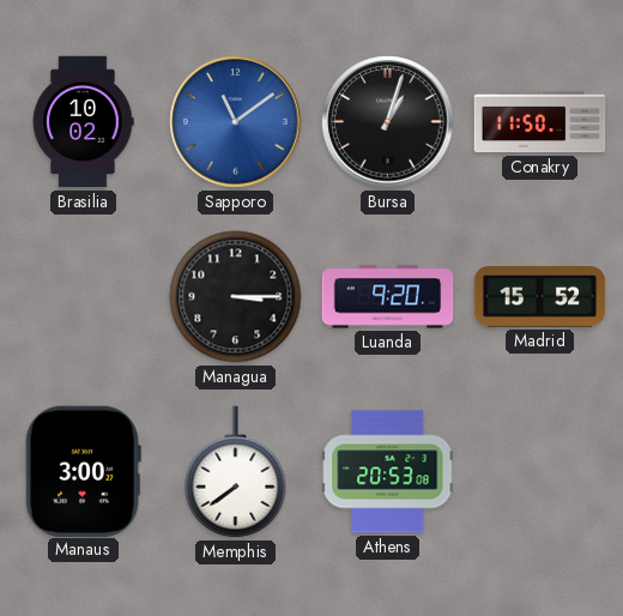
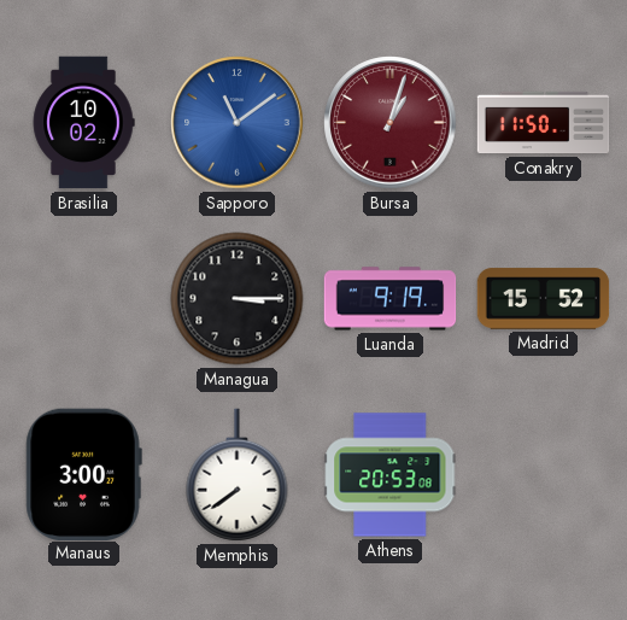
Bursa dial: black -> burgundy
Luanda: 9:20 -> 9:19
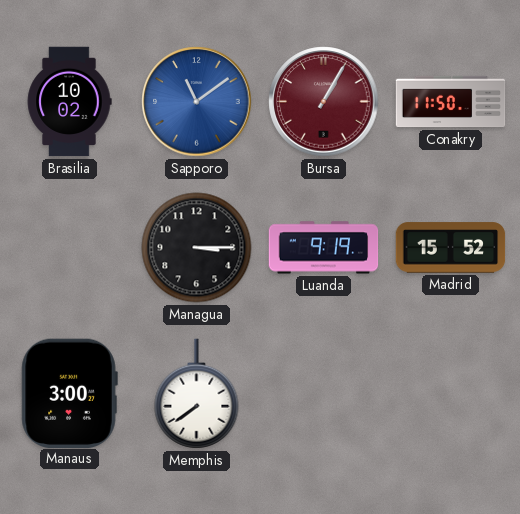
Bursa: 1:03 -> 1:05
Athens: 20:53 -> none
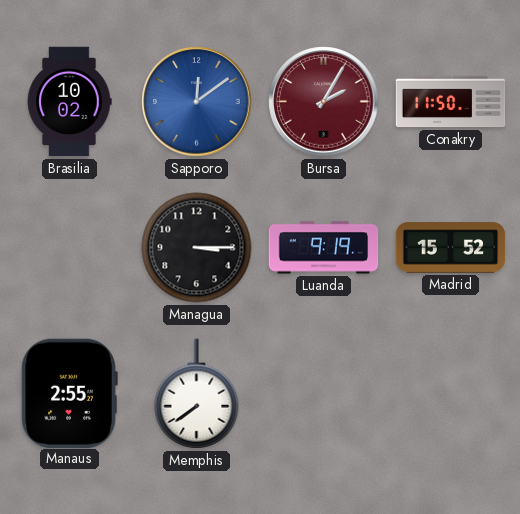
Sapporo: 11:09 -> 12:09
Bursa: 1:05 -> 2:05
Manaus: 3:00 -> 2:55
